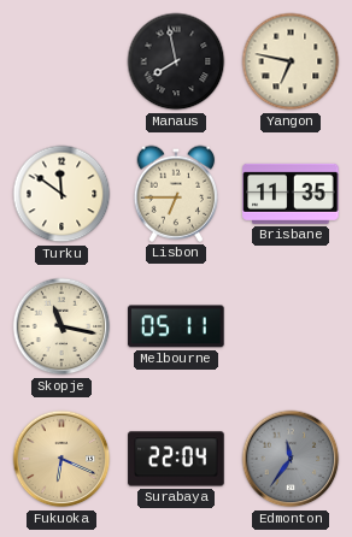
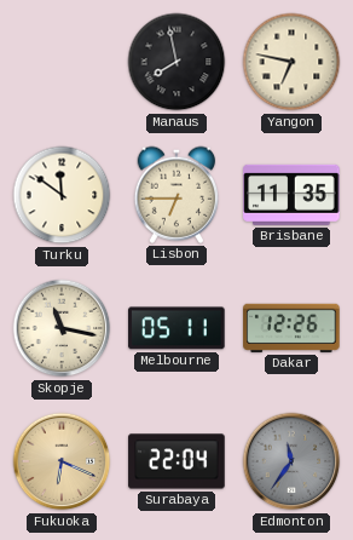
Dakar: none -> 12:26
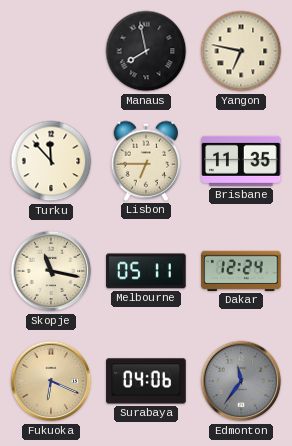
Turku: 11:51 -> 11:53
Dakar: 12:26 -> 12:24
Surabaya: 22:04 -> 04:06
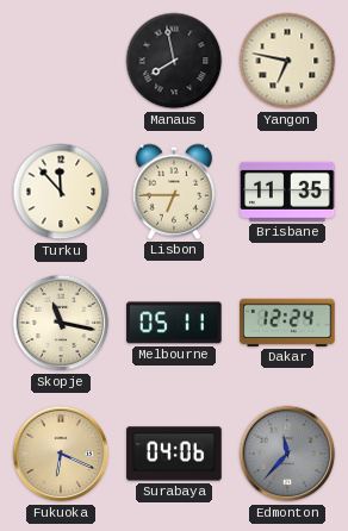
Edmonton: 11:36 -> 11:37
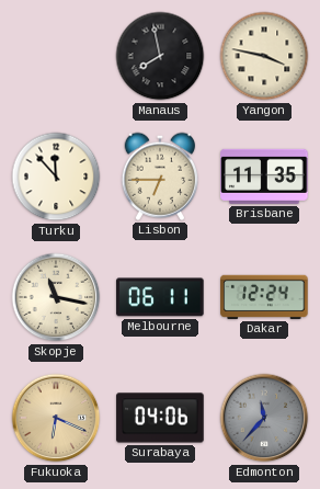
Yangon: 6:47 -> 3:47
Melbourne: 05:11 -> 06:11
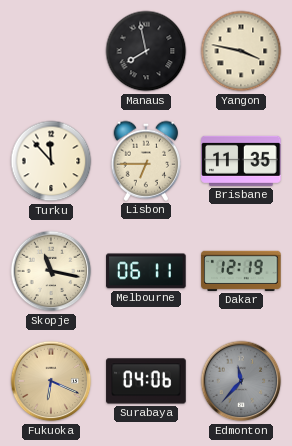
Dakar: 12:24 -> 12:19
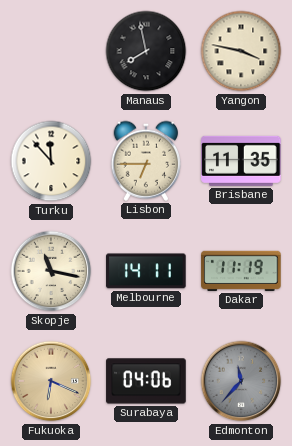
Melbourne: 06:11 -> 14:11
Dakar: 12:19 -> 11:19
